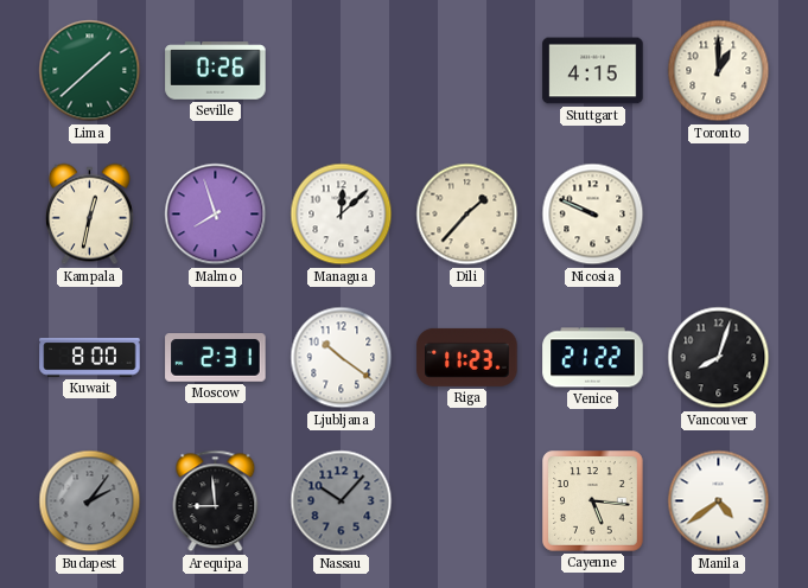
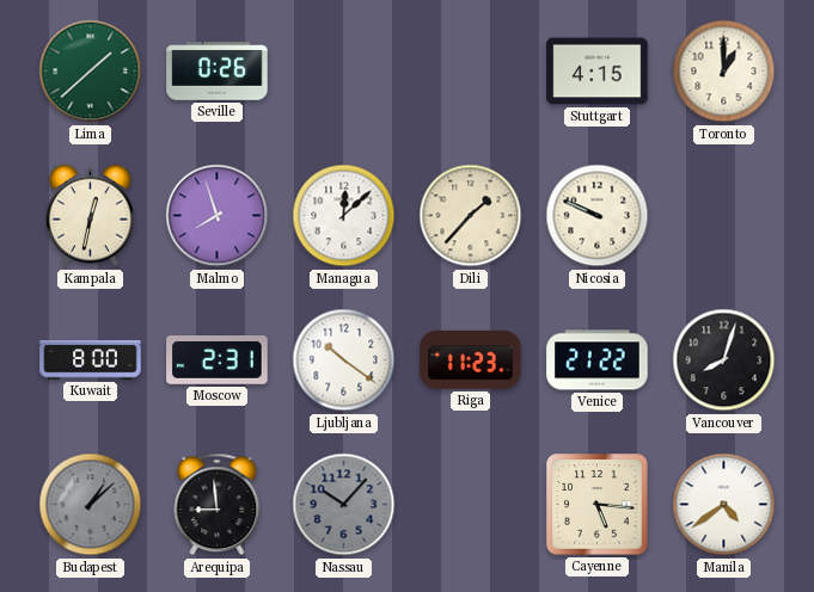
Budapest: 2:06 -> 1:08
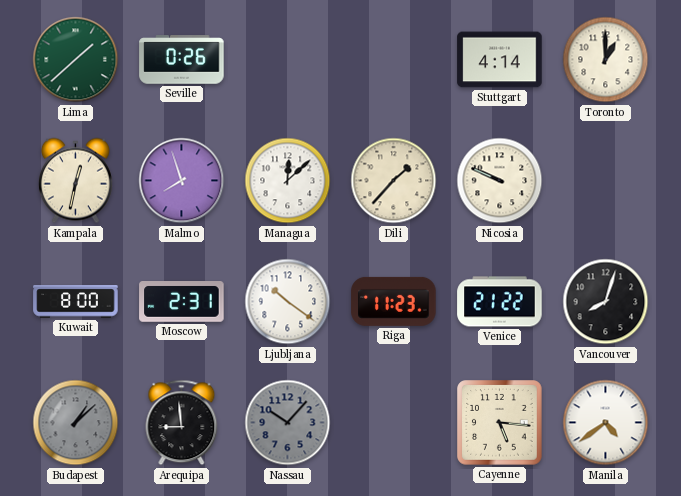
Stuttgart: 4:15 -> 4:14
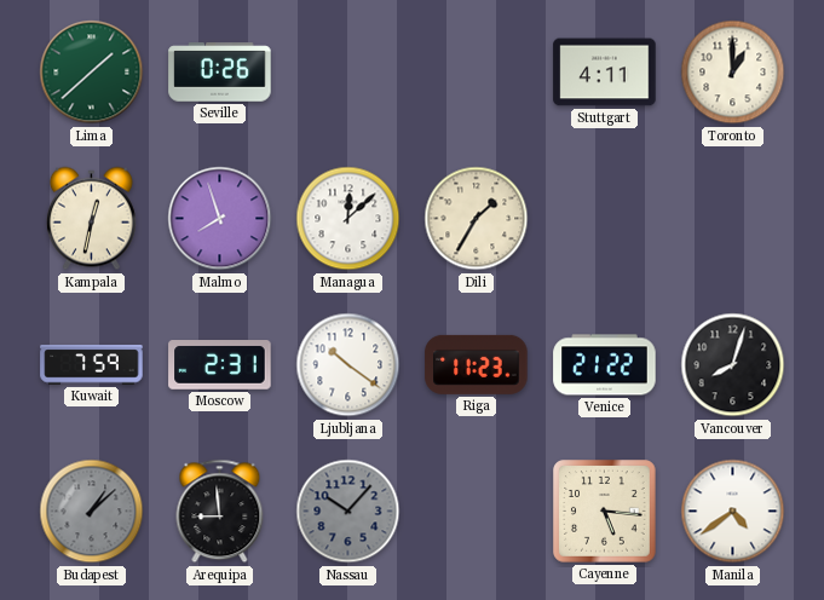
Stuttgart: 4:14 -> 4:11
Dili: 1:37 -> 1:35
Nicosia: 9:49 -> none
Kuwait: 8:00 -> 7:59
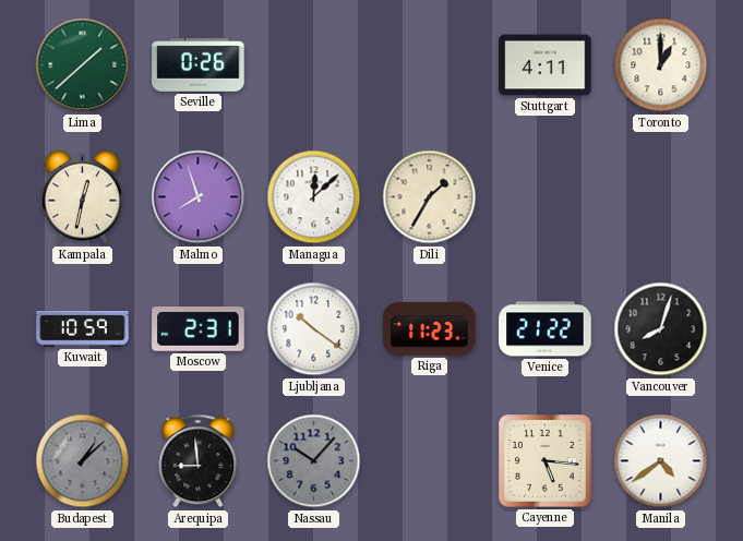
Kuwait: 7:59 -> 10:59
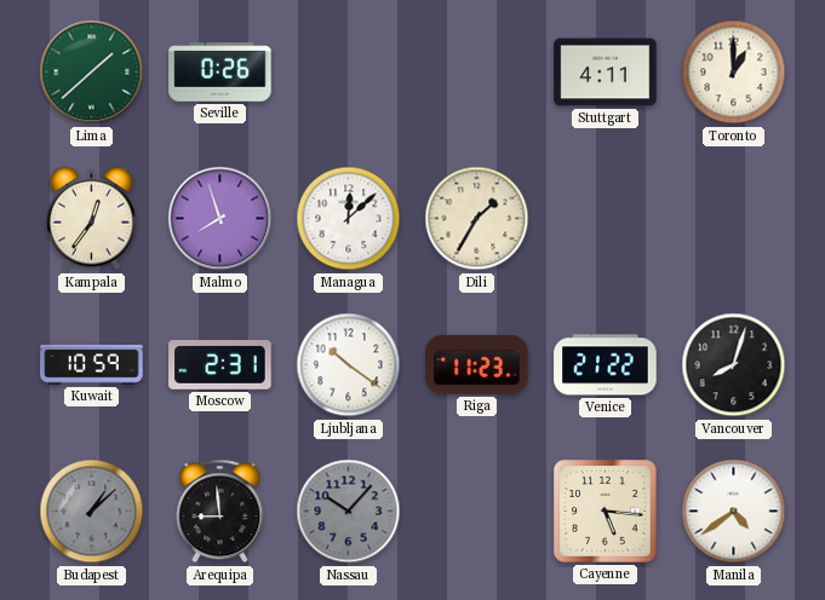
Kampala: 12:32 -> 12:36
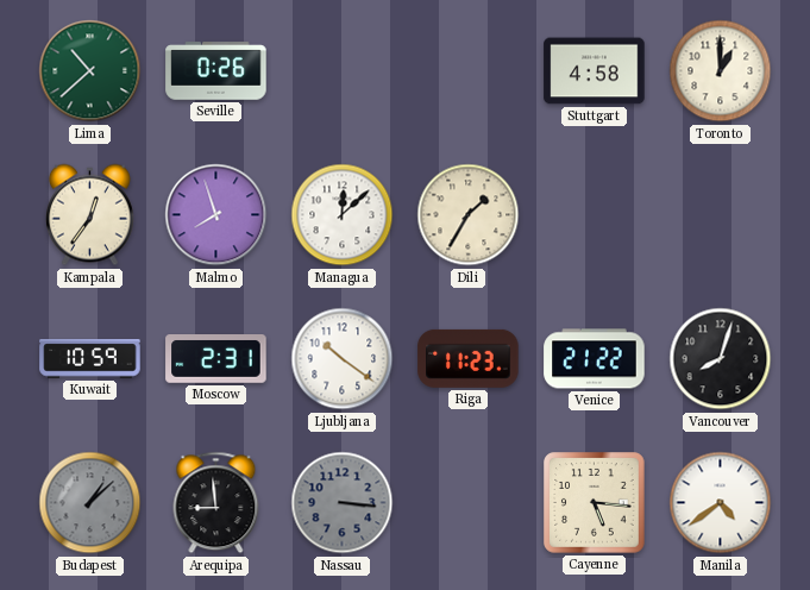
Lima: 1:38 -> 10:38
Stuttgart: 4:11 -> 4:58
Nassau: 10:07 -> 3:16
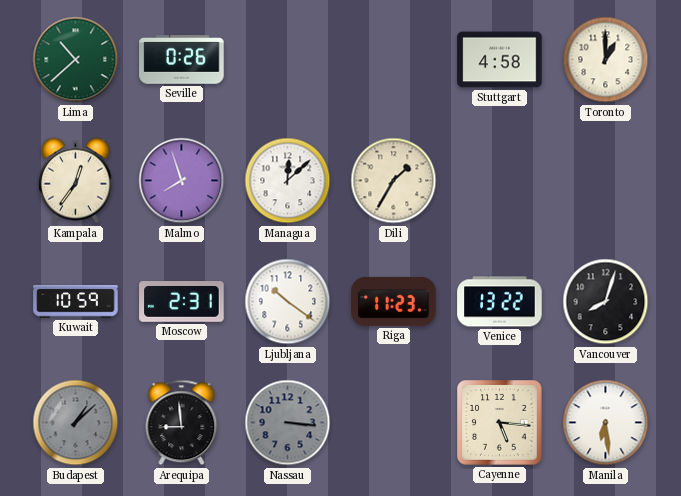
Venice: 21:22 -> 13:22
Manila: 4:39 -> 6:29
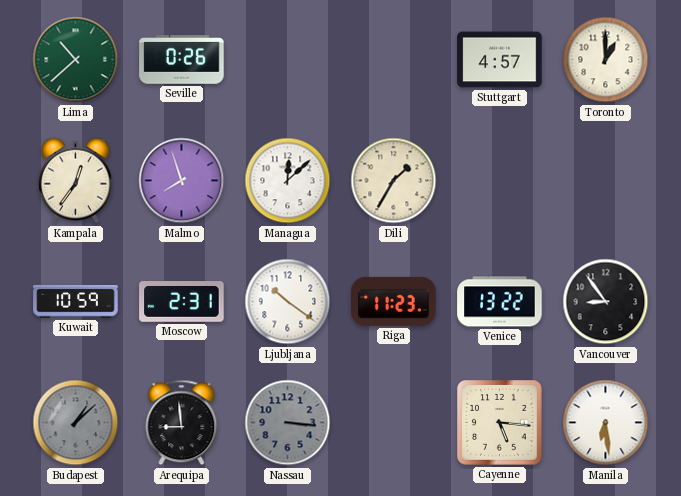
Stuttgart: 4:58 -> 4:57
Vancouver: 8:03 -> 8:54
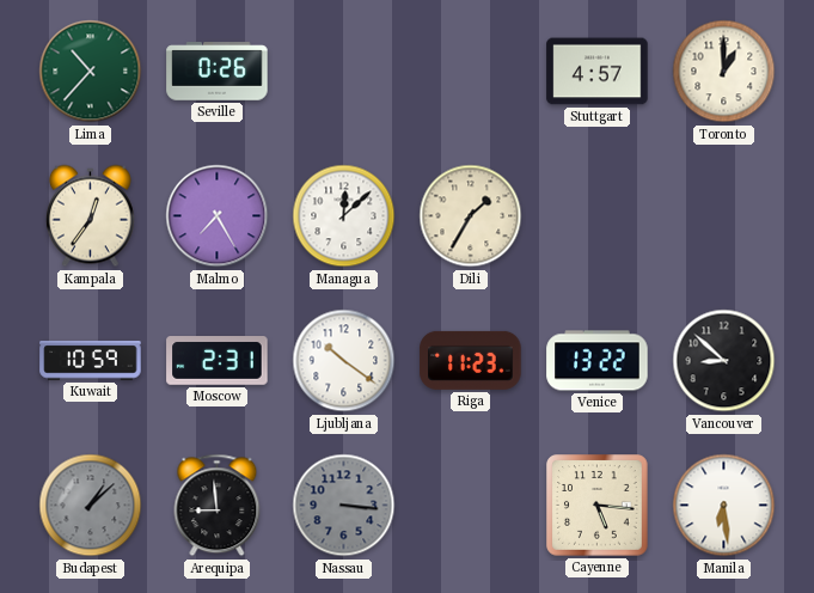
Lima: 10:38 -> 10:37
Malmo: 7:57 -> 7:25
Vancouver: 8:54 -> 8:52
